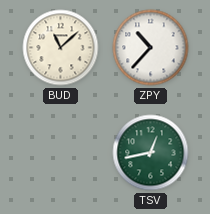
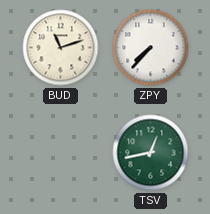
BUD: 11:08 -> 11:12
ZPY: 10:37 -> 7:37
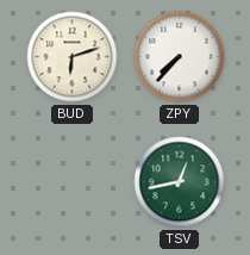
BUD: 11:12 -> 6:12
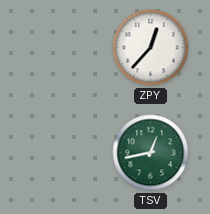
BUD: 6:12 -> none
ZPY: 7:37 -> 12:37
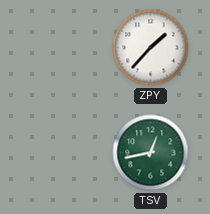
ZPY: 12:37 -> 1:37
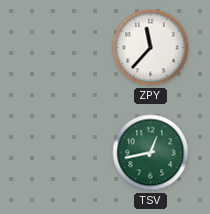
ZPY: 1:37 -> 11:37
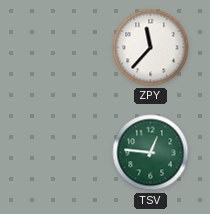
TSV: 12:43 -> 12:46
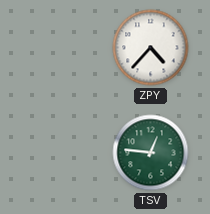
ZPY: 11:37 -> 4:37
